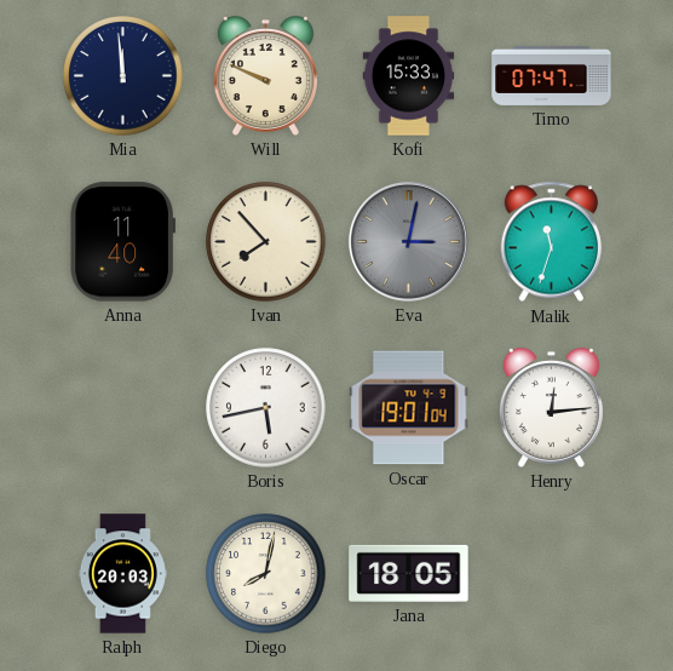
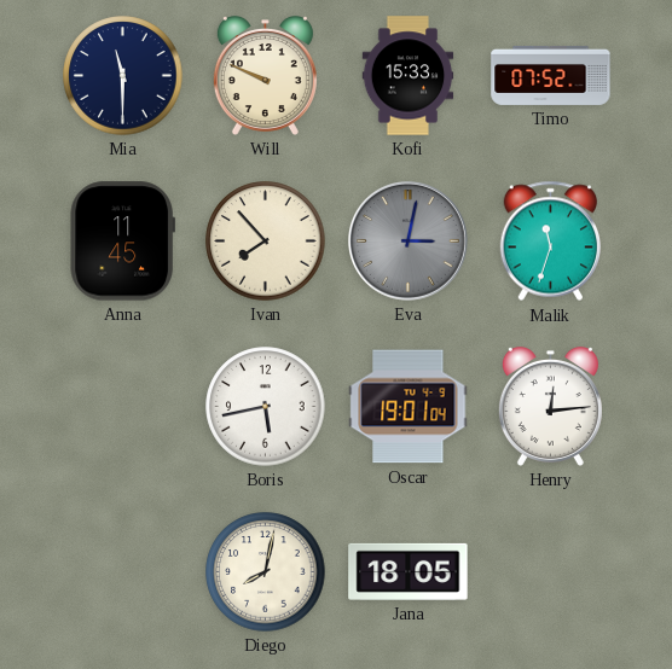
Mia: 11:59 -> 11:30
Timo: 07:47 -> 07:52
Anna: 11:40 -> 11:45
Ralph: 20:03 -> none
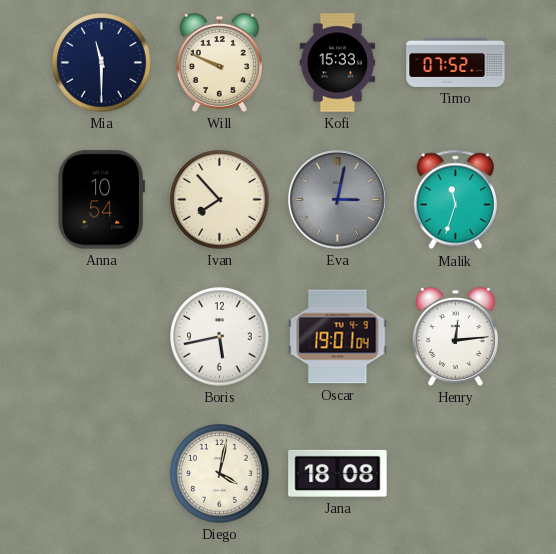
Anna: 11:45 -> 10:54
Diego: 8:02 -> 4:02
Jana: 18:05 -> 18:08
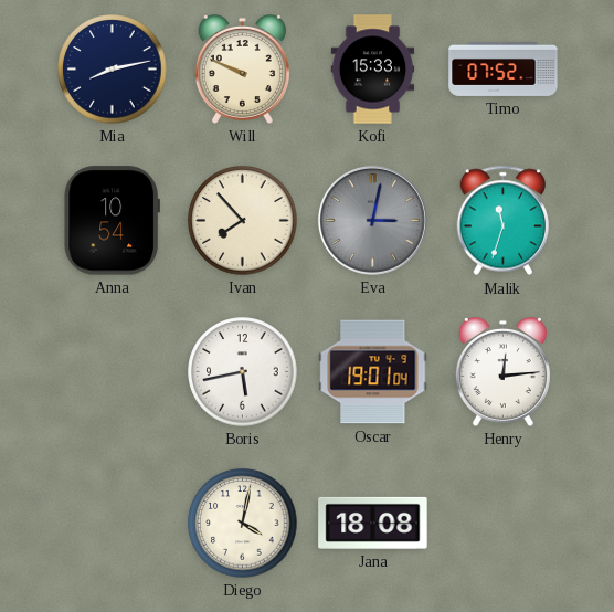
Mia: 11:30 -> 8:13
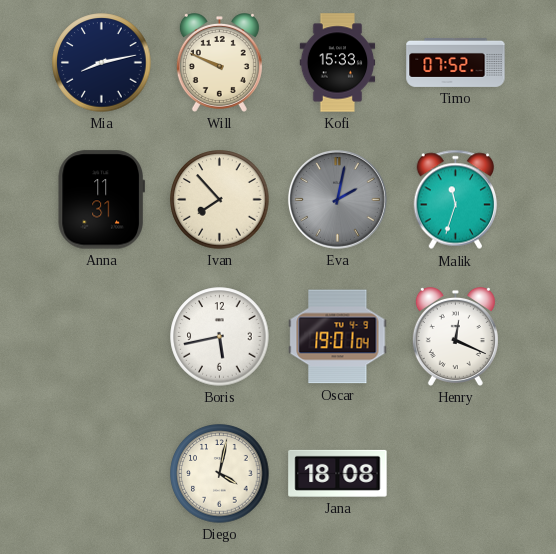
Anna: 10:54 -> 11:31
Eva: 3:02 -> 2:02
Henry: 12:14 -> 12:19
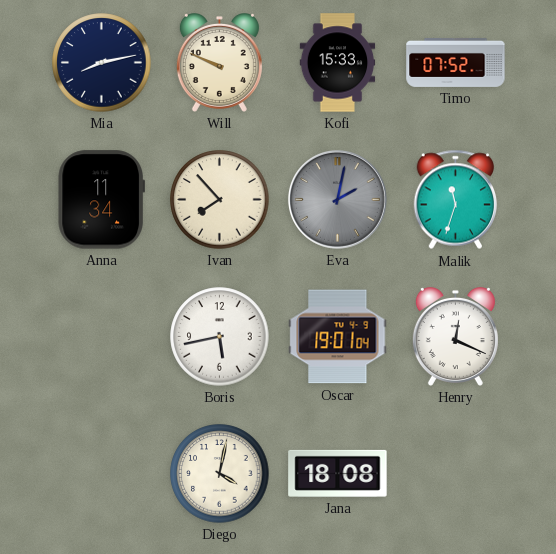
Anna: 11:31 -> 11:34
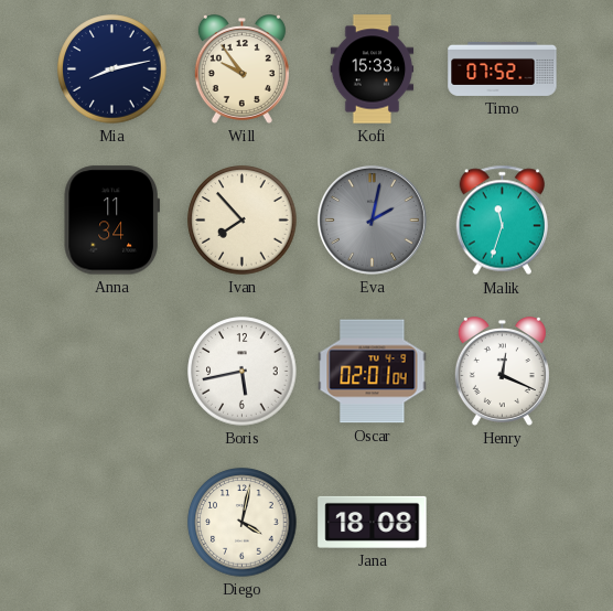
Will: 9:49 -> 9:54
Oscar: 19:01 -> 02:01
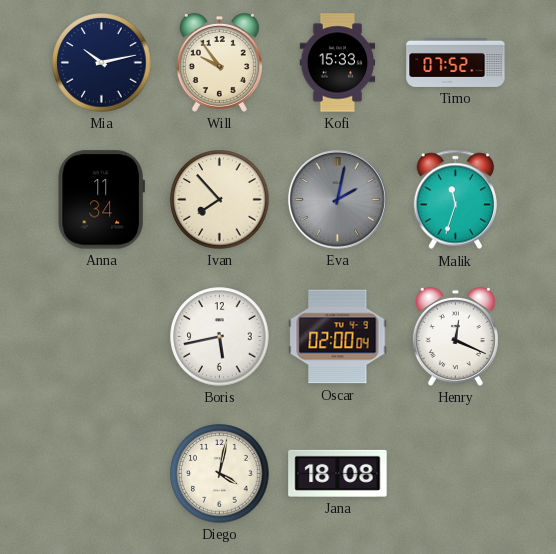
Mia: 8:13 -> 10:13
Oscar: 02:01 -> 02:00
